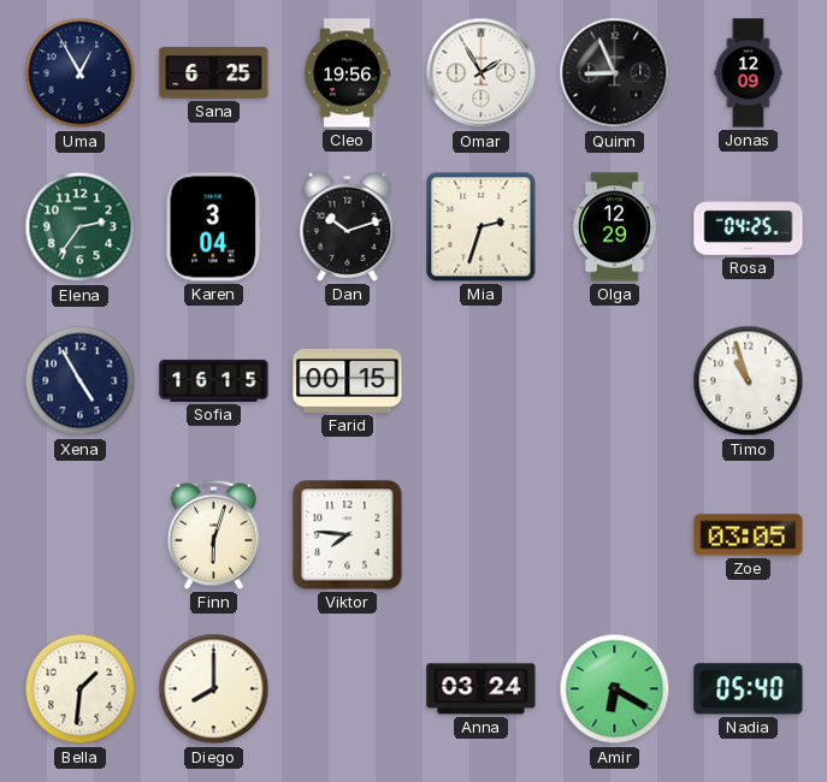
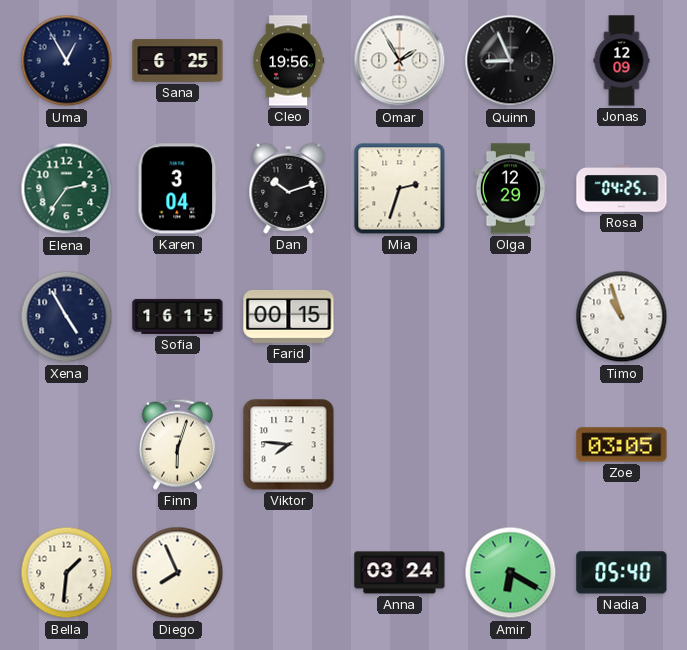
Diego: 8:00 -> 7:56
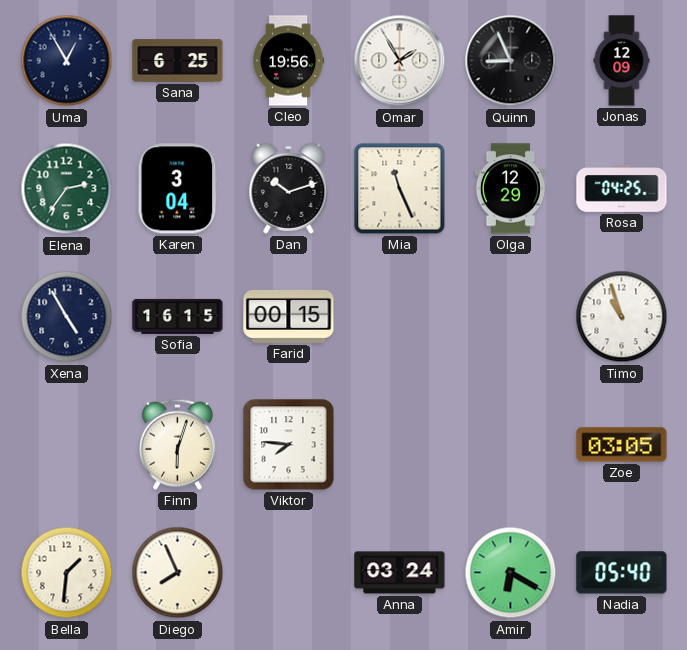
Mia: 2:33 -> 11:26
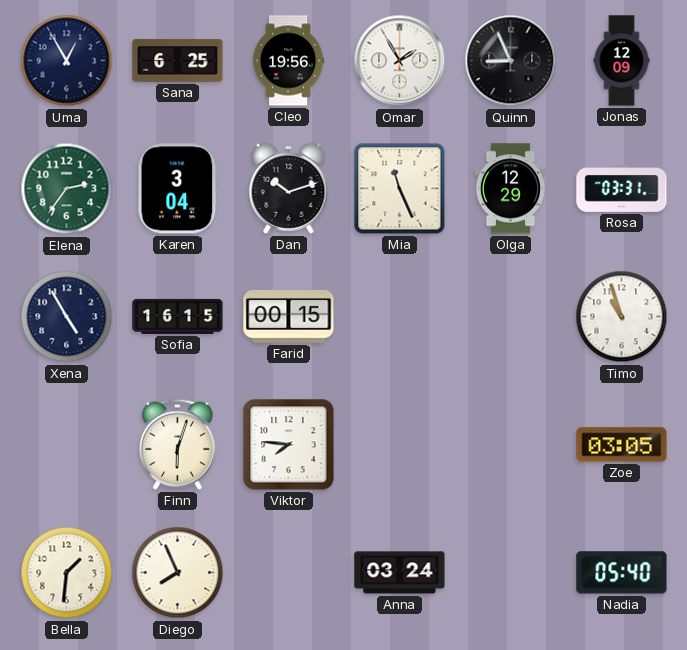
Rosa: 04:25 -> 03:31
Amir: 6:20 -> none
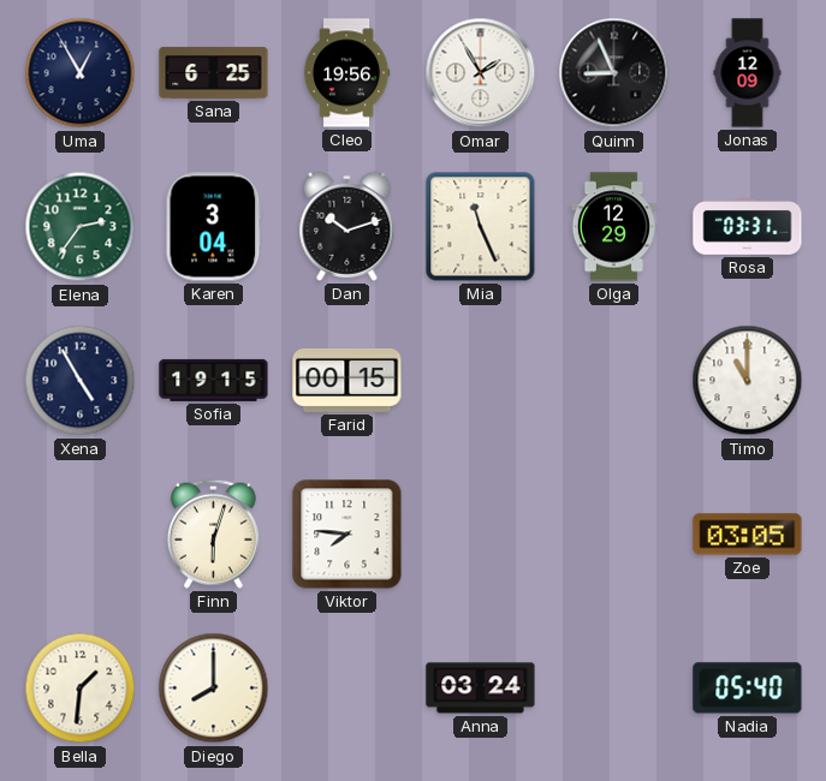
Sofia: 16:15 -> 19:15
Timo: 10:57 -> 11:00
Diego: 7:56 -> 8:00
